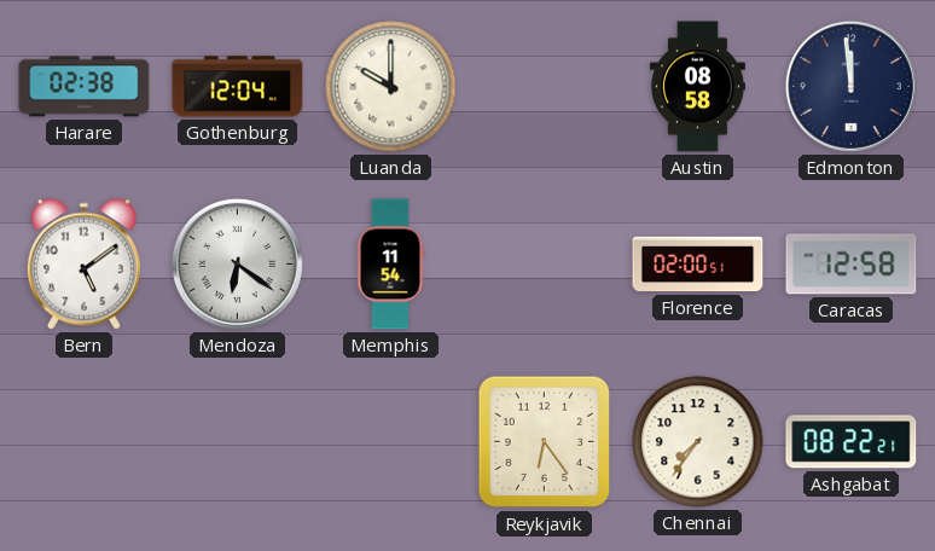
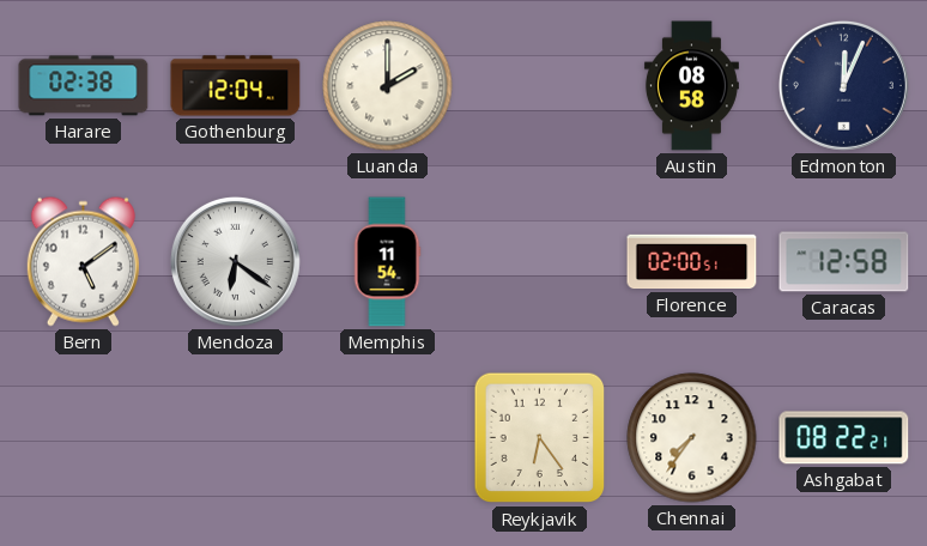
Luanda: 10:00 -> 2:00
Edmonton: 11:59 -> 12:04
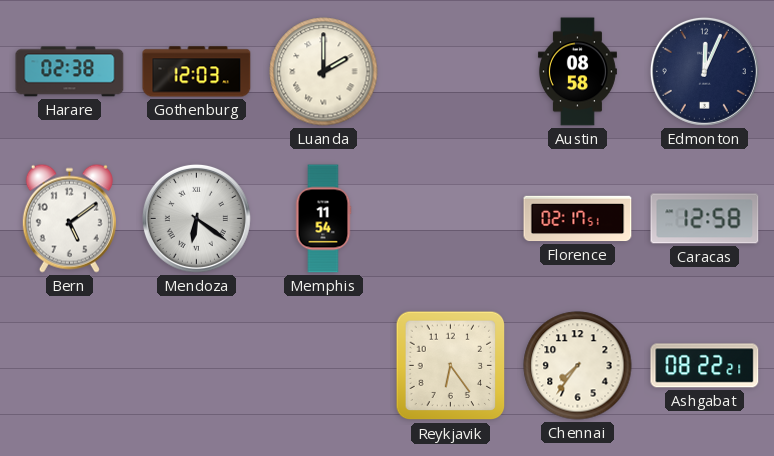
Gothenburg: 12:04 -> 12:03
Florence: 02:00 -> 02:17
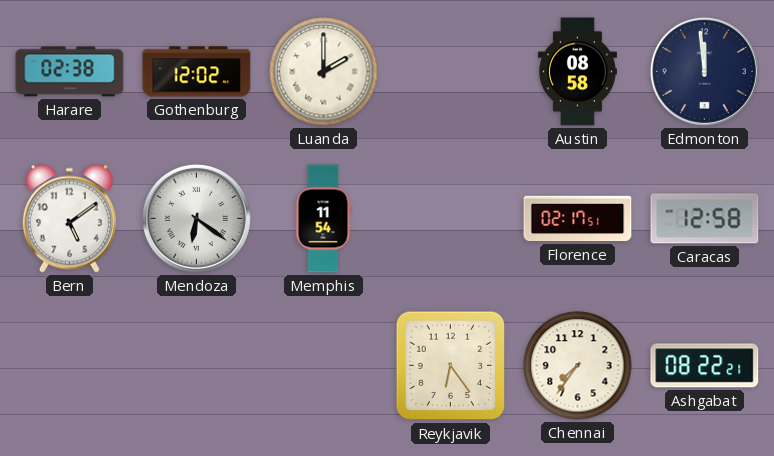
Gothenburg: 12:03 -> 12:02
Edmonton: 12:04 -> 11:59
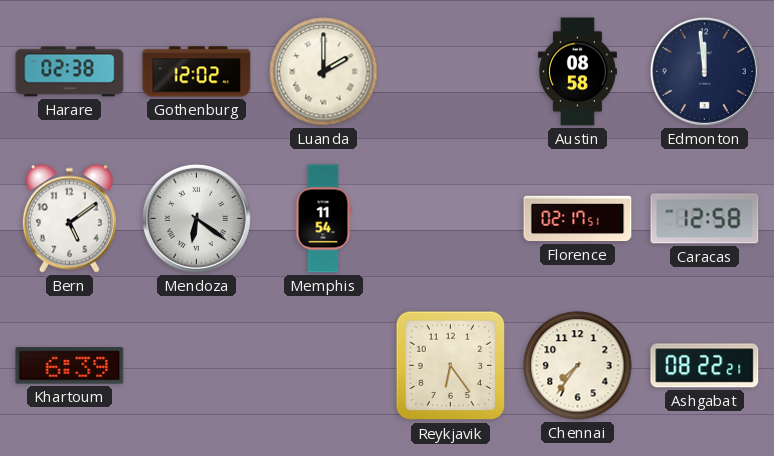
Khartoum: none -> 6:39
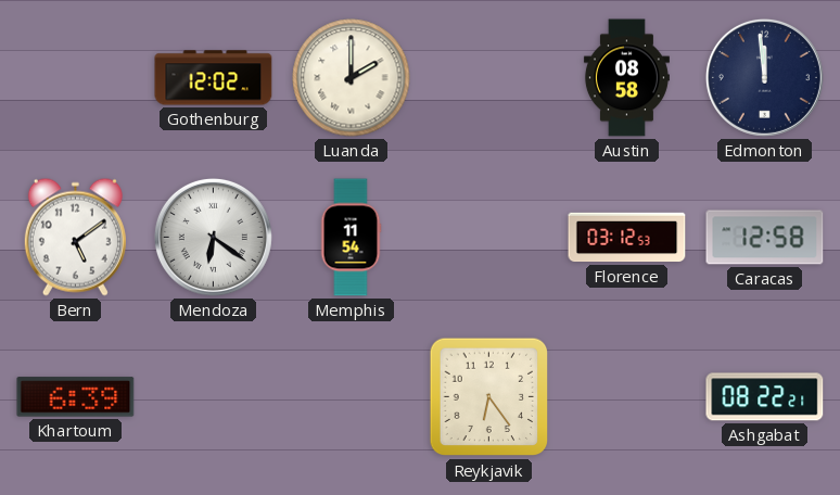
Harare: 02:38 -> none
Florence: 02:17 -> 03:12
Chennai: 7:36 -> none
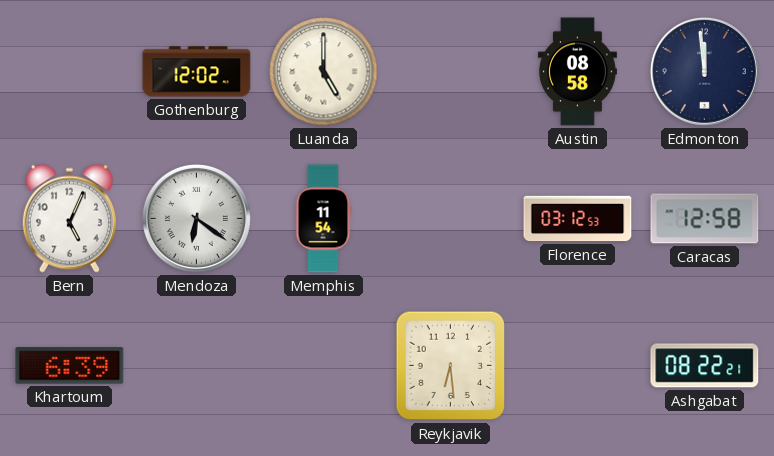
Luanda: 2:00 -> 5:00
Bern: 5:09 -> 5:04
Reykjavik: 6:24 -> 6:29
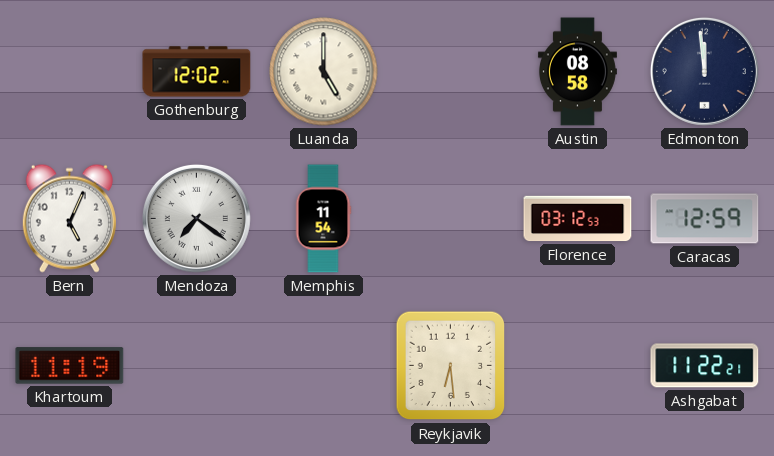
Mendoza: 6:21 -> 7:21
Caracas: 12:58 -> 12:59
Khartoum: 6:39 -> 11:19
Ashgabat: 08:22 -> 11:22
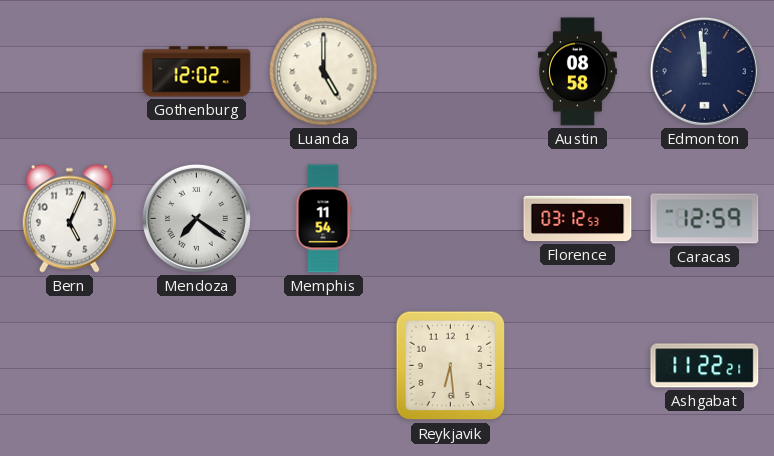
Khartoum: 11:19 -> none
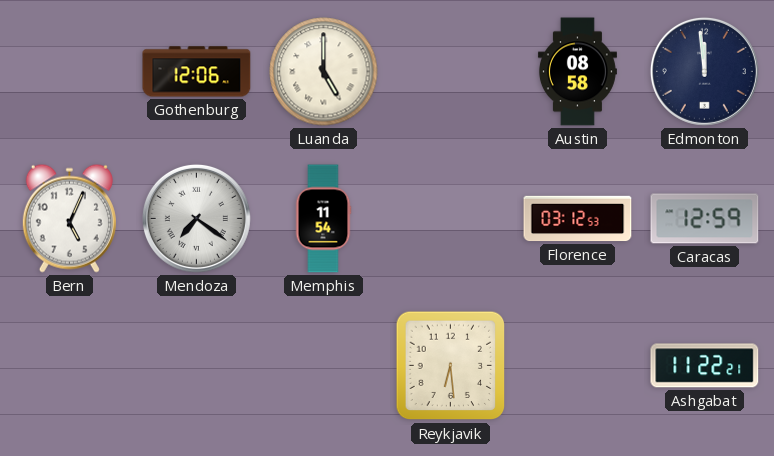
Gothenburg: 12:02 -> 12:06
